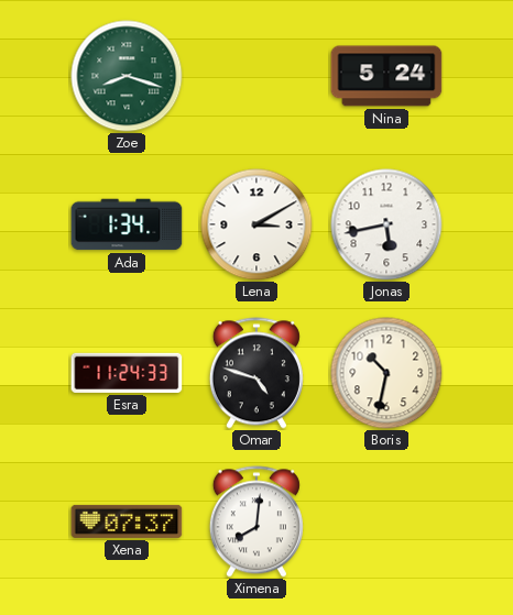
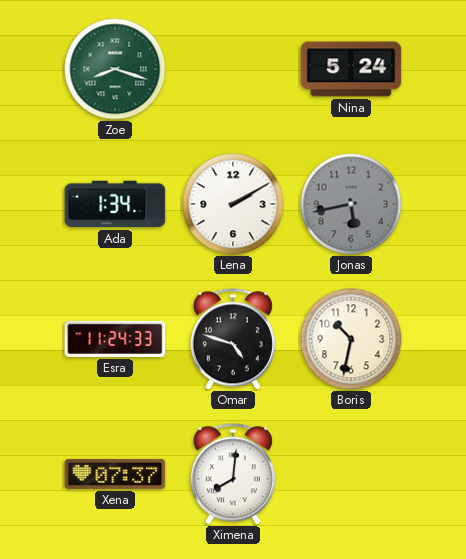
Lena: 3:10 -> 2:10
Jonas dial: white -> grey
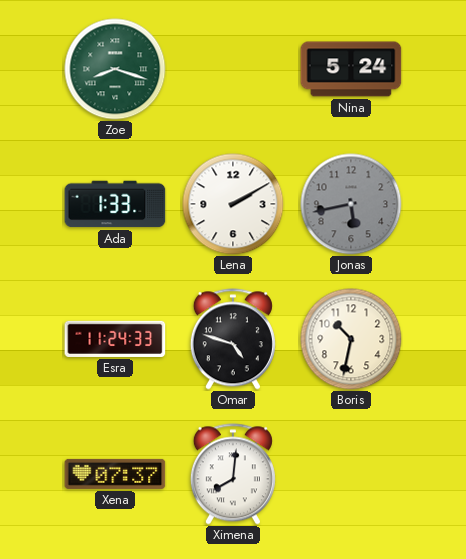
Ada: 1:34 -> 1:33
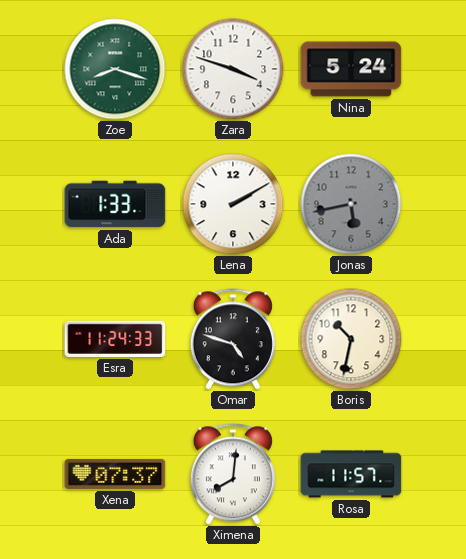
Zara: none -> 3:48
Rosa: none -> 11:57
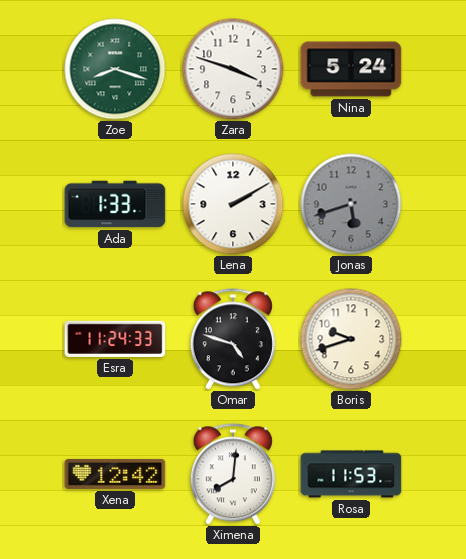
Jonas: 5:43 -> 5:42
Boris: 10:32 -> 9:42
Xena: 07:37 -> 12:42
Rosa: 11:57 -> 11:53
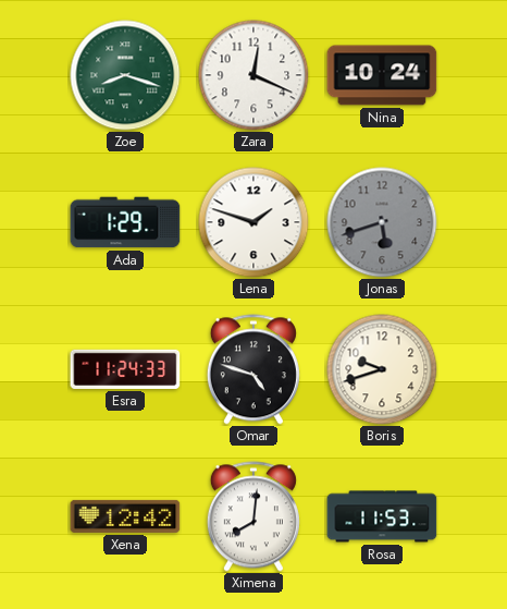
Zara: 3:48 -> 12:19
Nina: 5:24 -> 10:24
Ada: 1:33 -> 1:29
Lena: 2:10 -> 1:48
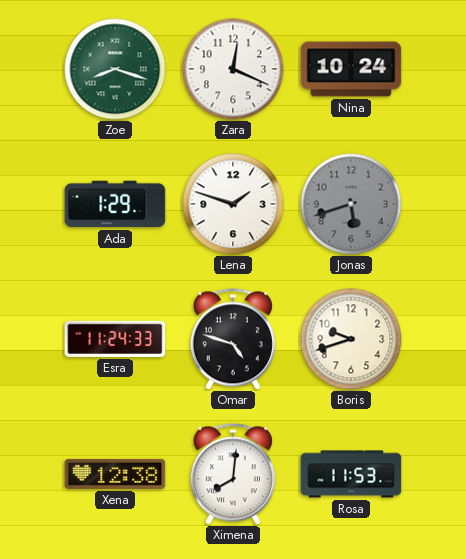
Xena: 12:42 -> 12:38
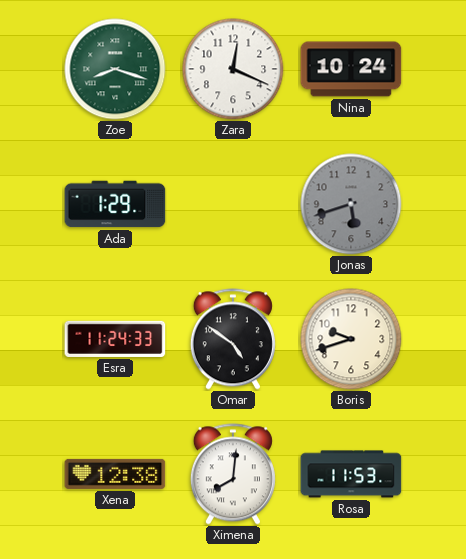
Lena: 1:48 -> none
Omar: 4:48 -> 4:51
